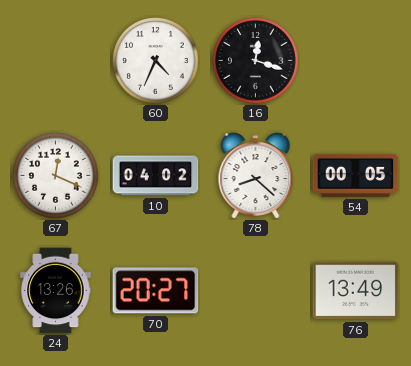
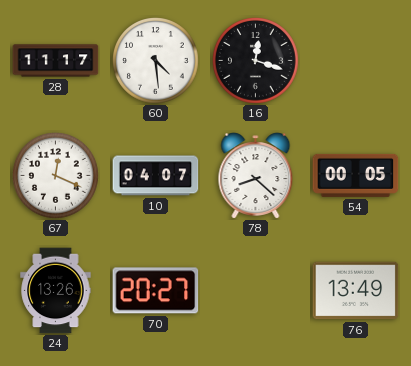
28: none -> 11:17
60: 4:34 -> 4:29
10: 04:02 -> 04:07
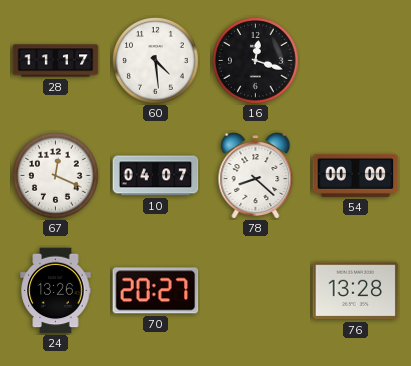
54: 00:05 -> 00:00
76: 13:49 -> 13:28
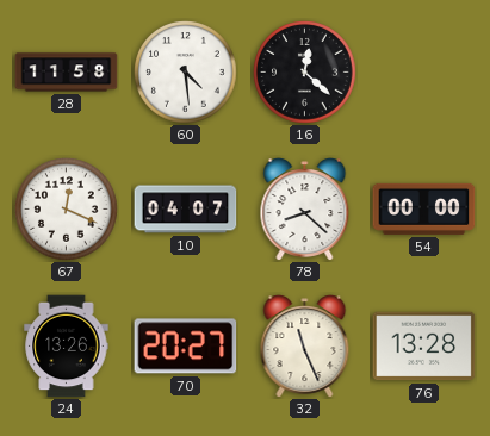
28: 11:17 -> 11:58
16: 12:18 -> 12:22
32: none -> 11:26
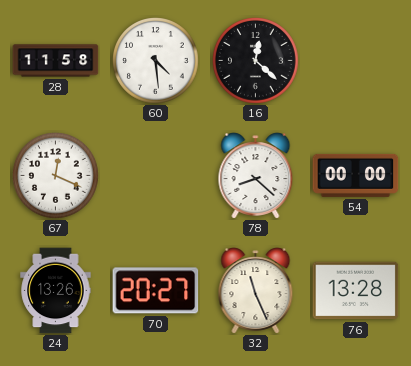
10: 04:07 -> none
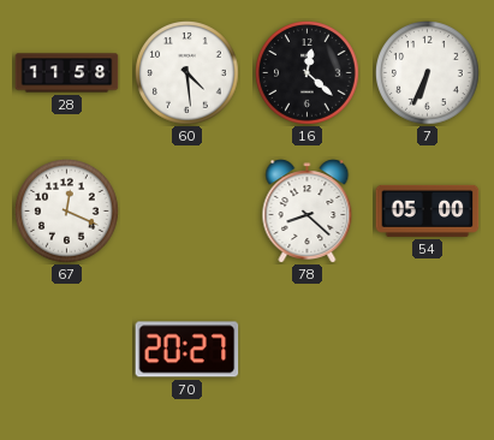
7: none -> 6:34
54: 00:00 -> 05:00
24: 13:26 -> none
32: 11:26 -> none
76: 13:28 -> none
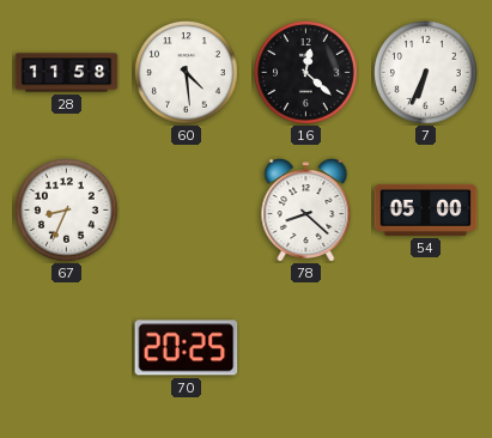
67: 12:19 -> 8:34
70: 20:27 -> 20:25
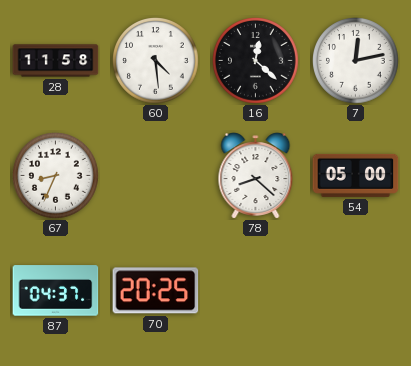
7: 6:34 -> 12:13
87: none -> 04:37
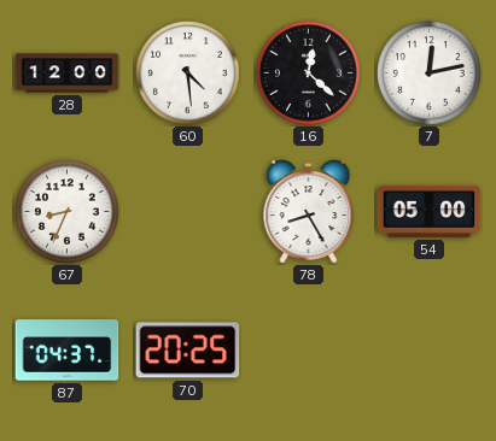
28: 11:58 -> 12:00
78: 8:22 -> 8:25
